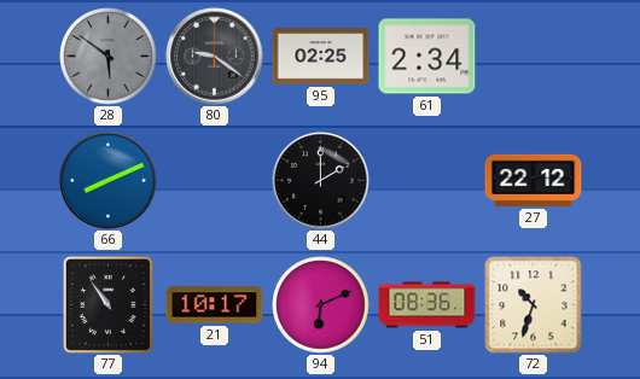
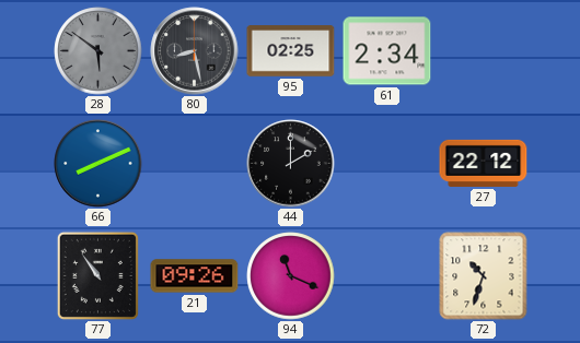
80: 9:21 -> 8:28
21: 10:17 -> 09:26
94: 6:11 -> 11:19
51: 08:36 -> none
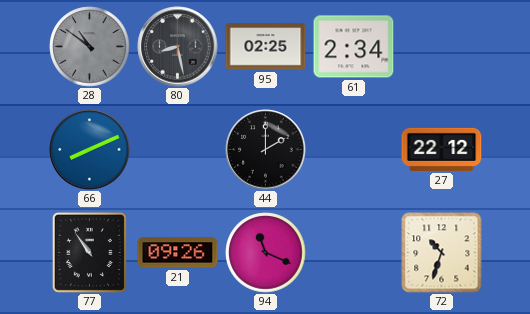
28: 5:51 -> 10:51
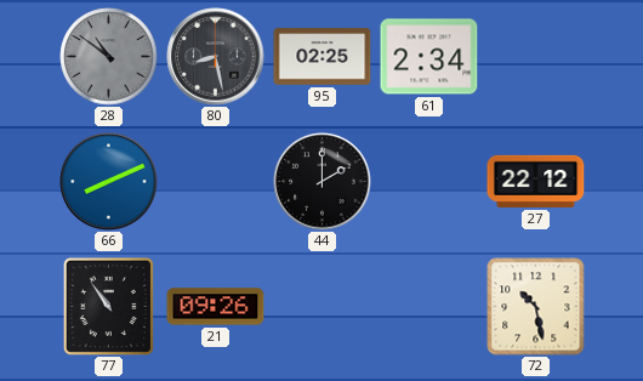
94: 11:19 -> none
72: 10:33 -> 10:28
